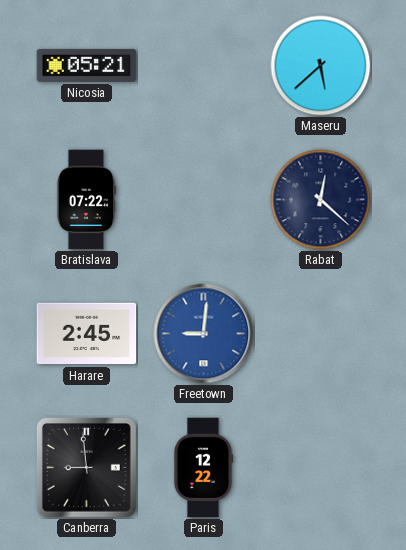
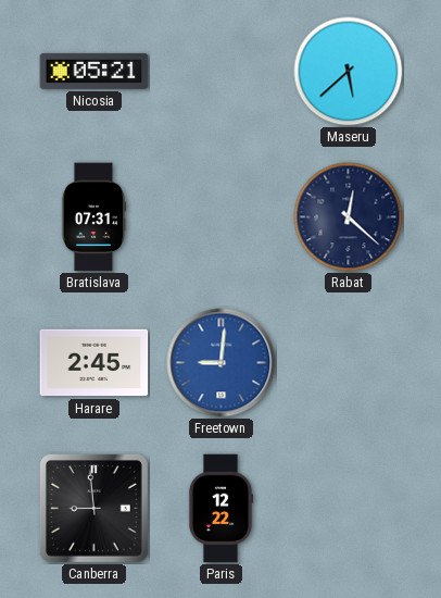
Bratislava: 07:22 -> 07:31
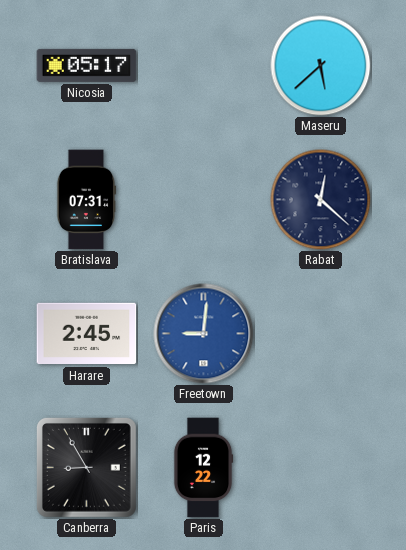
Nicosia: 05:21 -> 05:17
Canberra: 8:59 -> 8:55
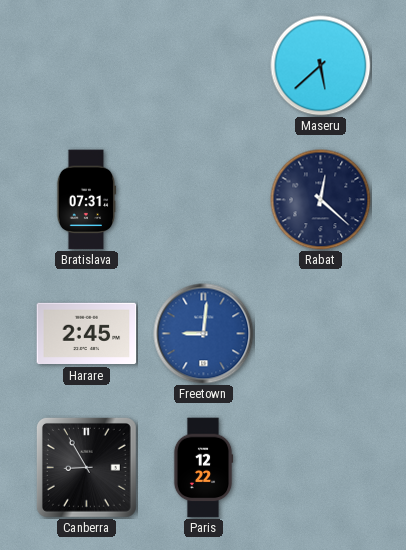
Nicosia: 05:17 -> none
